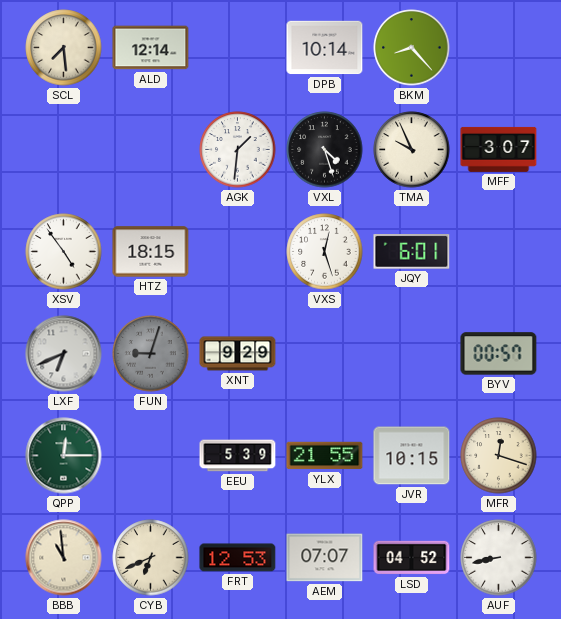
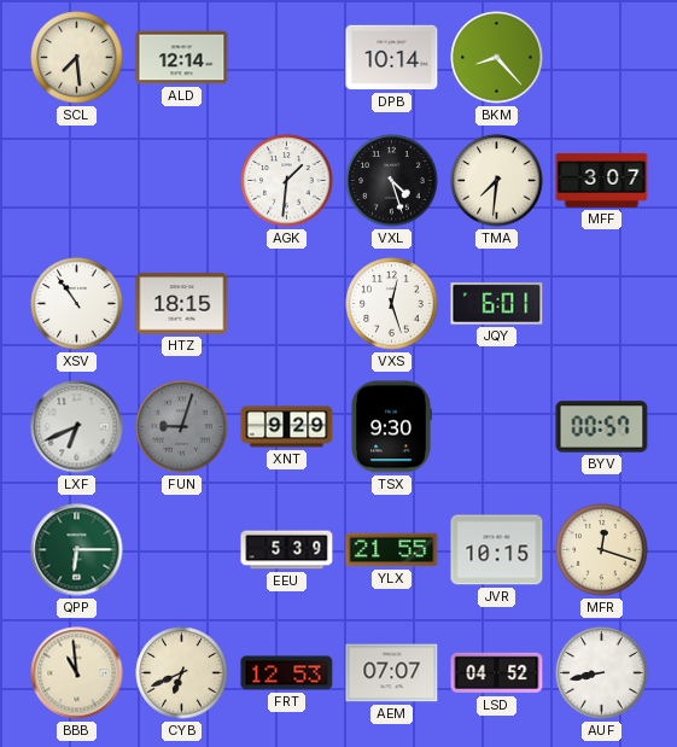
TMA: 9:56 -> 7:31
XSV: 4:54 -> 10:54
TSX: none -> 9:30
QPP: 12:15 -> 6:15
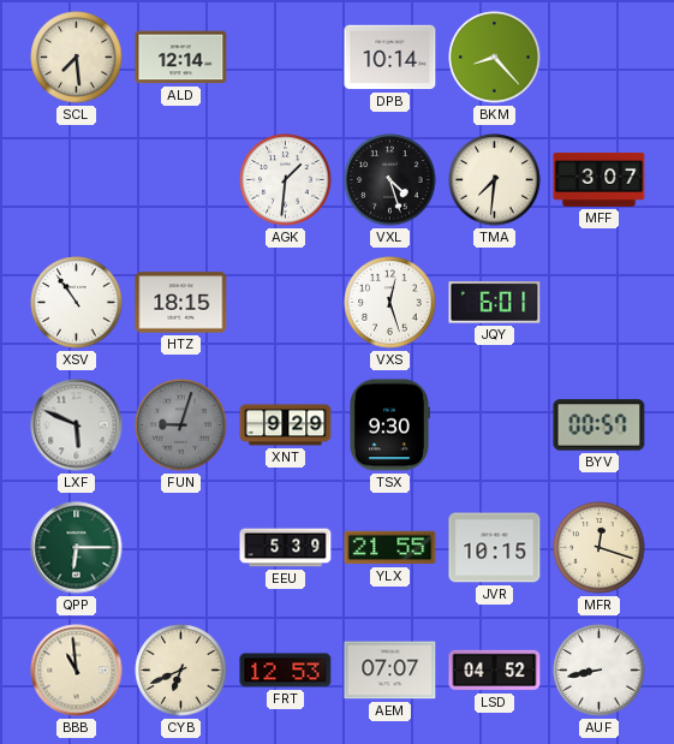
LXF: 6:41 -> 5:49
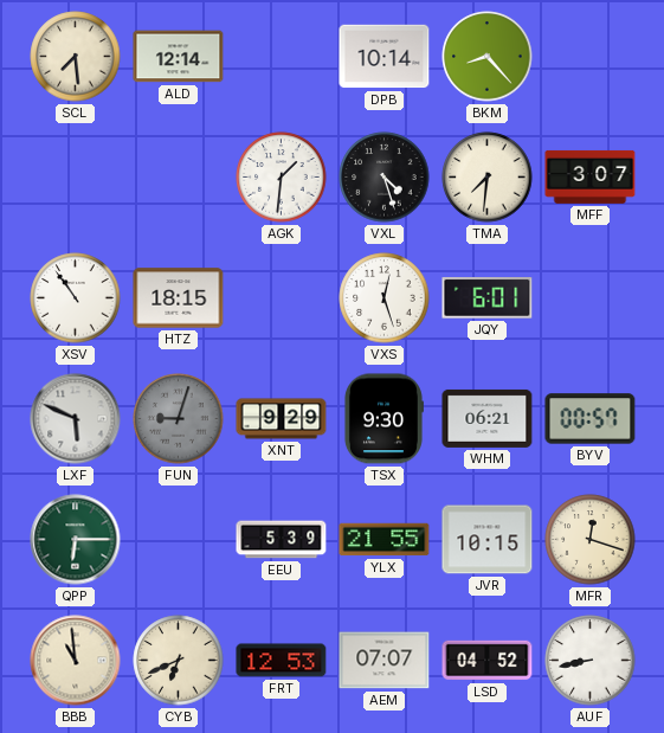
WHM: none -> 06:21
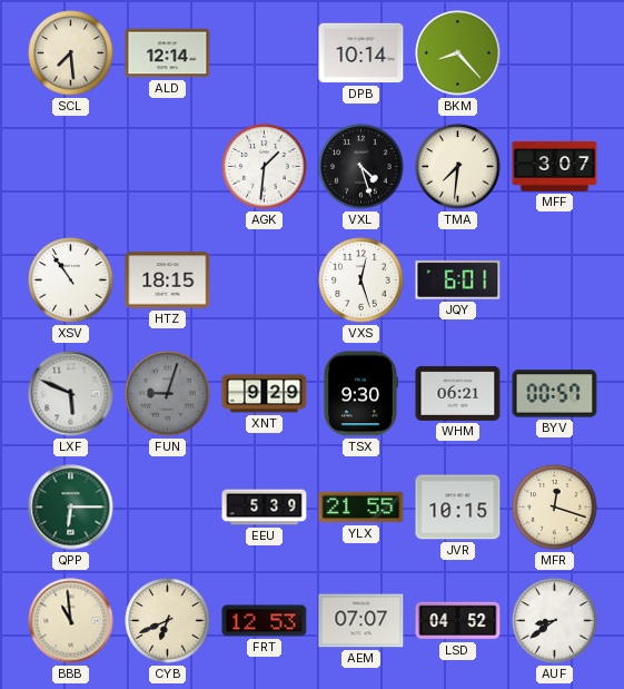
AUF: 8:43 -> 8:39
